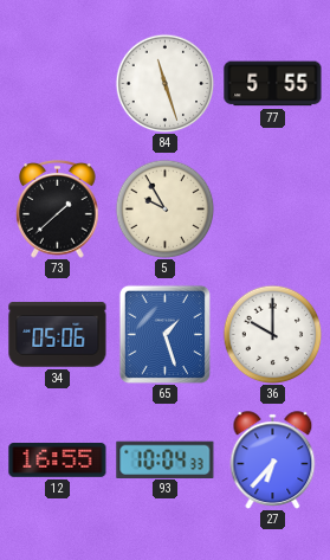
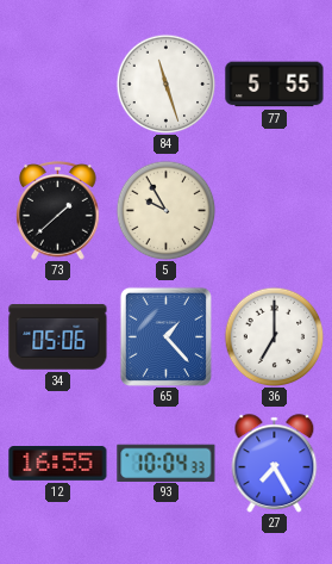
65: 1:27 -> 1:23
36: 10:00 -> 7:00
27: 6:37 -> 7:25
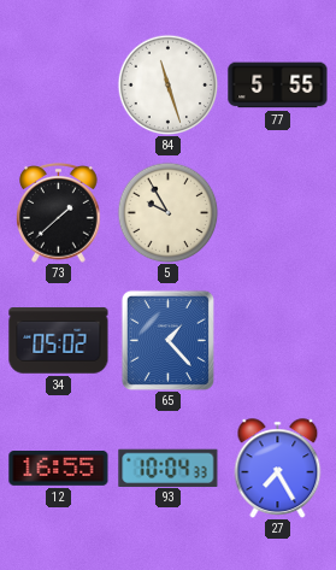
34: 05:06 -> 05:02
36: 7:00 -> none
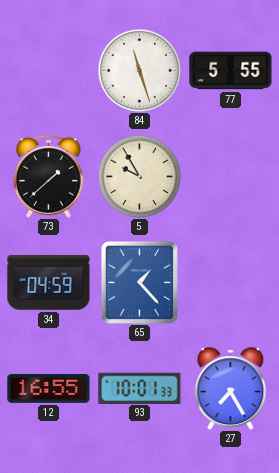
34: 05:02 -> 04:59
93: 10:04 -> 10:01
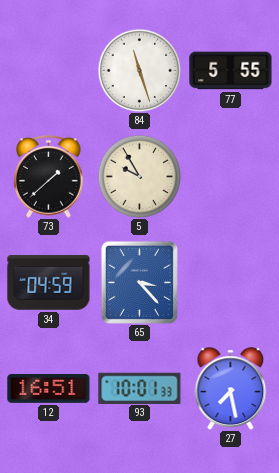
65: 1:23 -> 3:23
12: 16:55 -> 16:51
27: 7:25 -> 7:28
